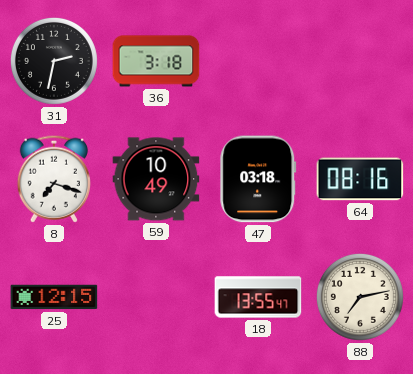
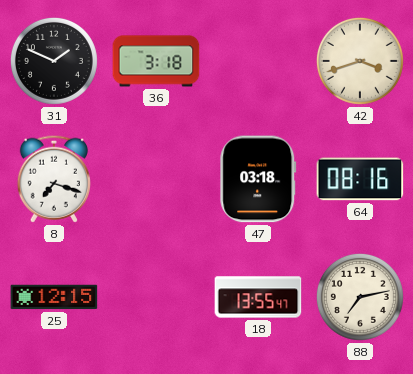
31: 2:32 -> 1:49
42: none -> 3:42
59: 10:49 -> none
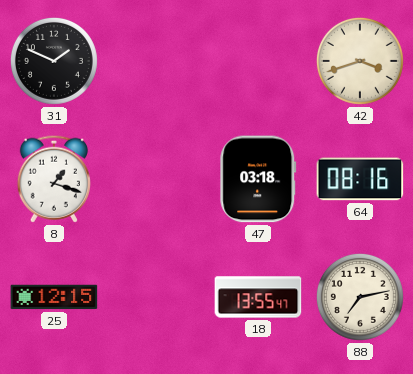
36: 3:18 -> none
8: 7:18 -> 1:18
